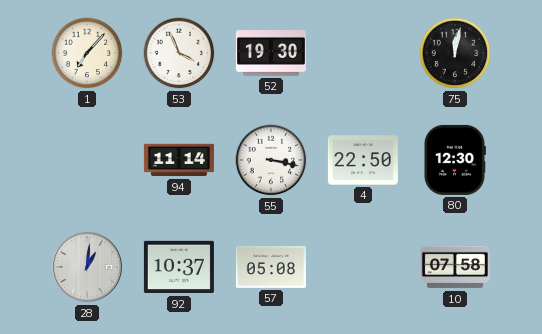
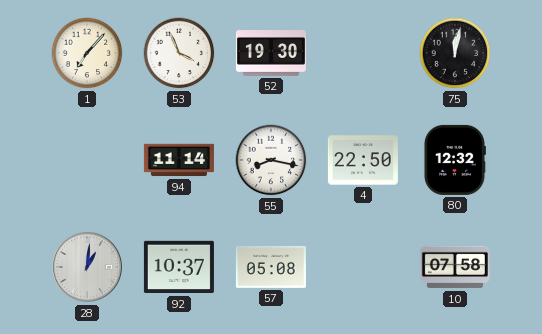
55: 3:17 -> 8:17
80: 12:30 -> 12:32
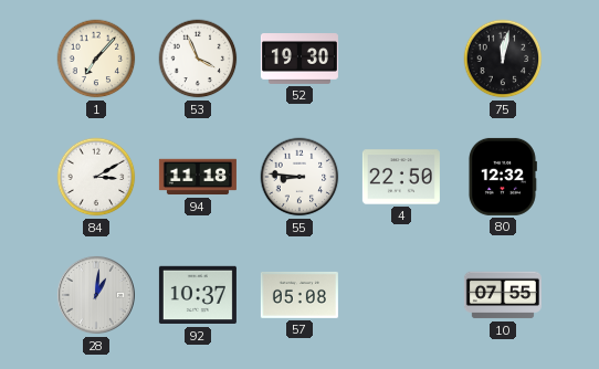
84: none -> 3:10
94: 11:14 -> 11:18
55: 8:17 -> 8:46
10: 07:58 -> 07:55
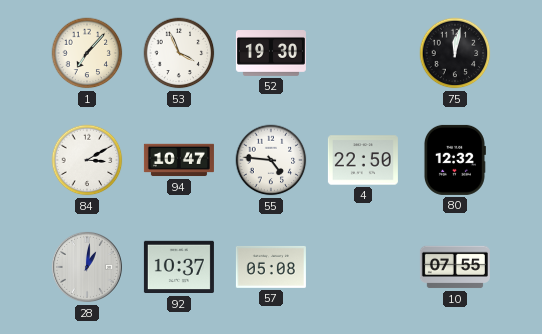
94: 11:18 -> 10:47
55: 8:46 -> 4:46
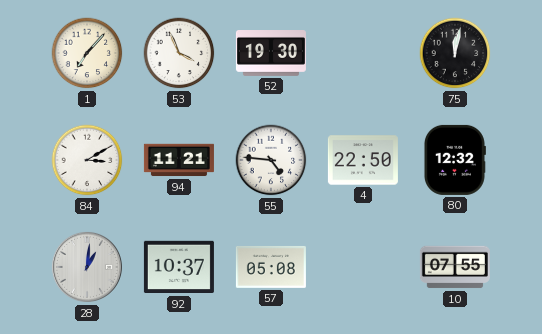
94: 10:47 -> 11:21
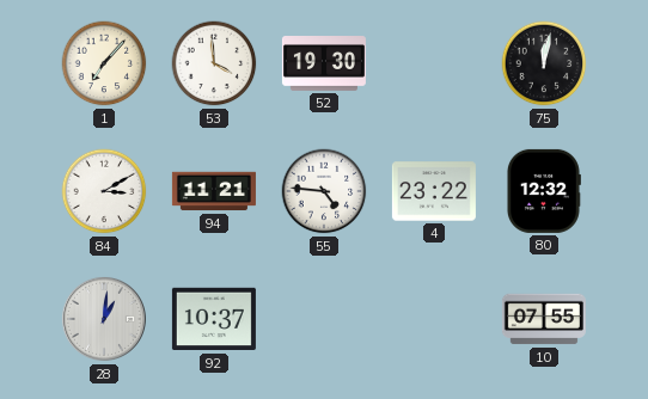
53: 3:56 -> 3:59
4: 22:50 -> 23:22
57: 05:08 -> none
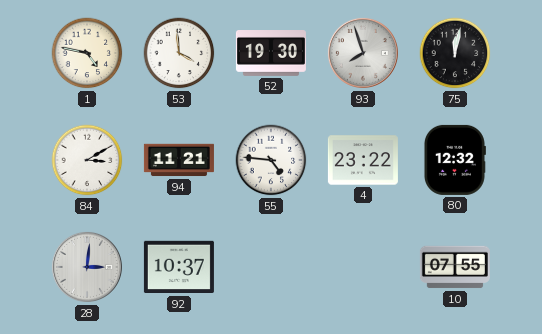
1: 7:07 -> 4:47
93: none -> 7:57
28: 1:01 -> 3:01
